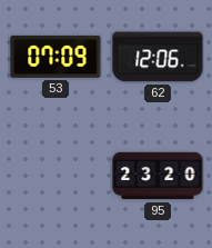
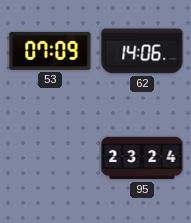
62: 12:06 -> 14:06
95: 23:20 -> 23:24
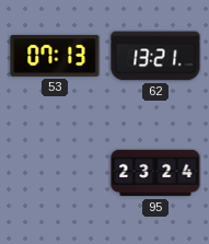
53: 07:09 -> 07:13
62: 14:06 -> 13:21
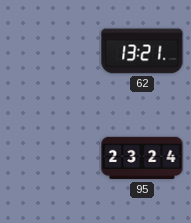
53: 07:13 -> none
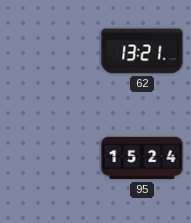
95: 23:24 -> 15:24
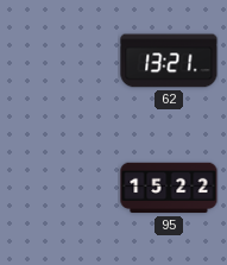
95: 15:24 -> 15:22
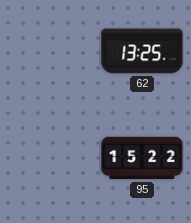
62: 13:21 -> 13:25
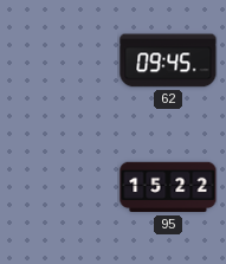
62: 13:25 -> 09:45
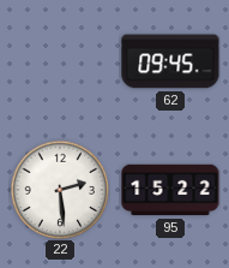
22: none -> 2:29
